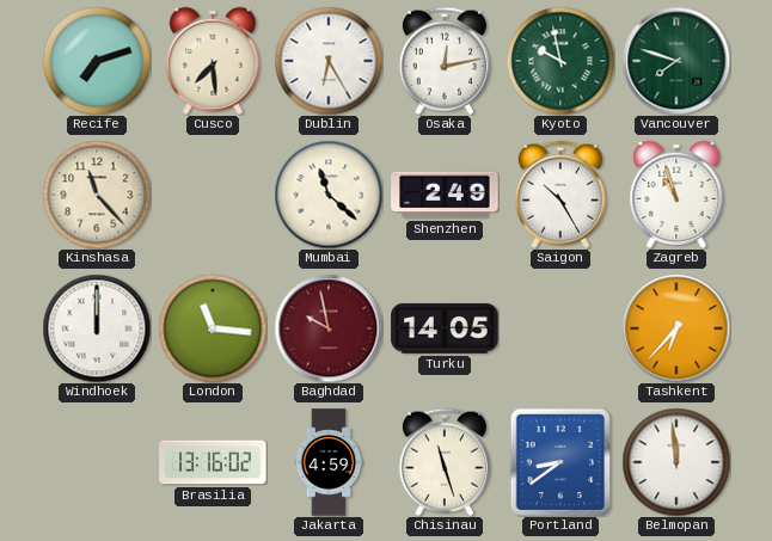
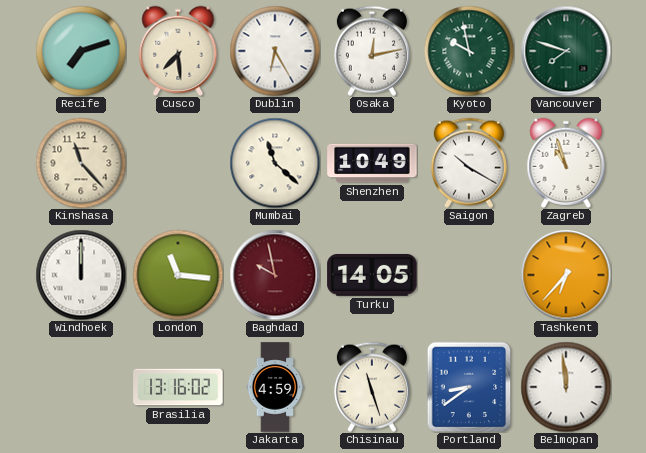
Shenzhen: 2:49 -> 10:49
Saigon: 10:25 -> 10:20
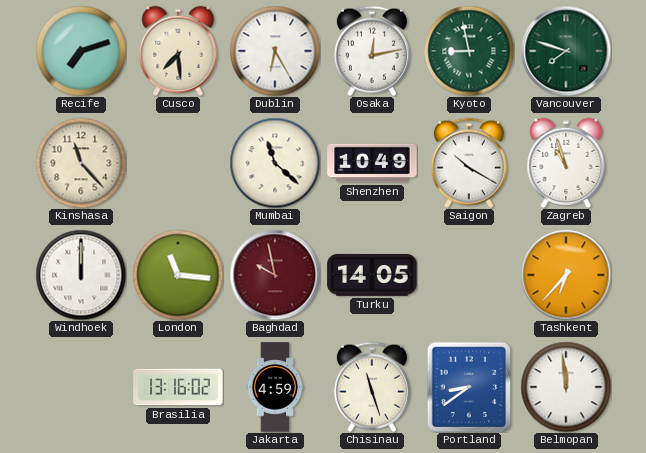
Kyoto: 9:58 -> 8:58
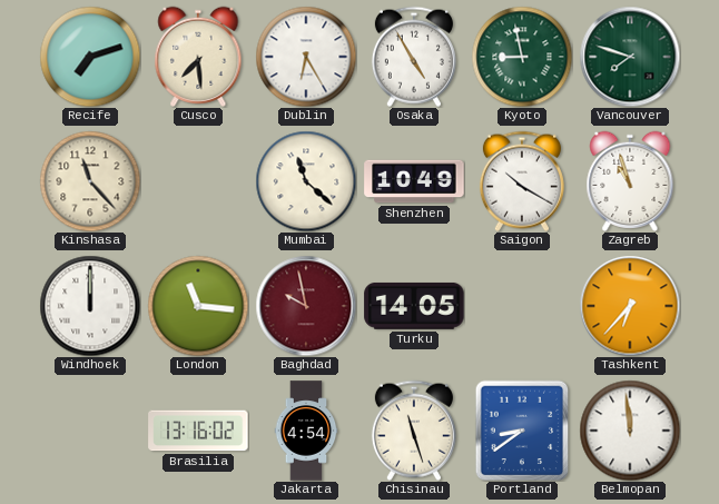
Osaka: 12:13 -> 4:55
Jakarta: 4:59 -> 4:54
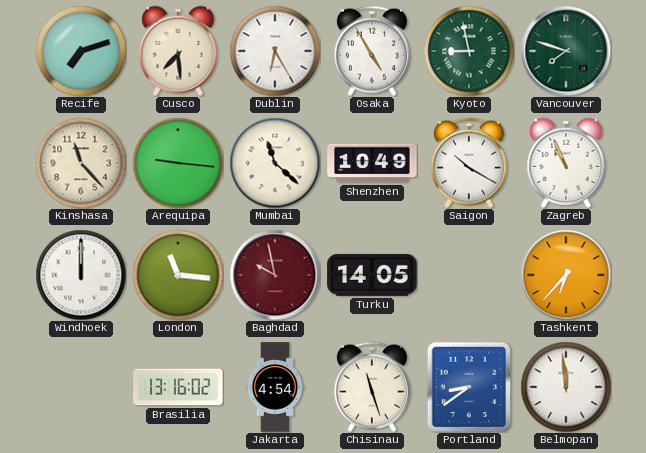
Arequipa: none -> 9:16
Zagreb: 10:57 -> 10:56
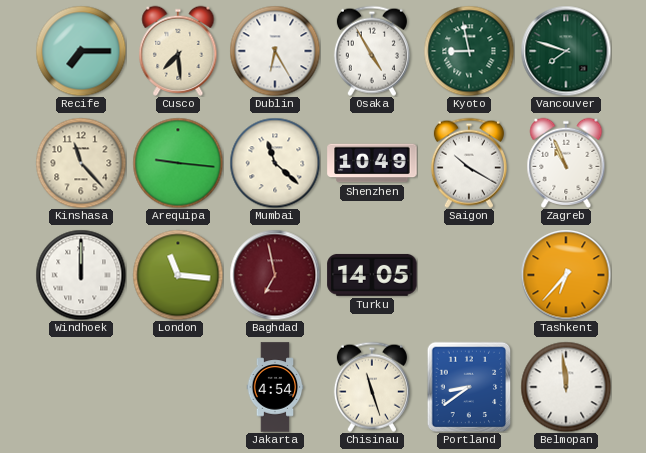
Recife: 7:12 -> 7:15
Baghdad: 9:58 -> 6:58
Brasilia: 13:16 -> none
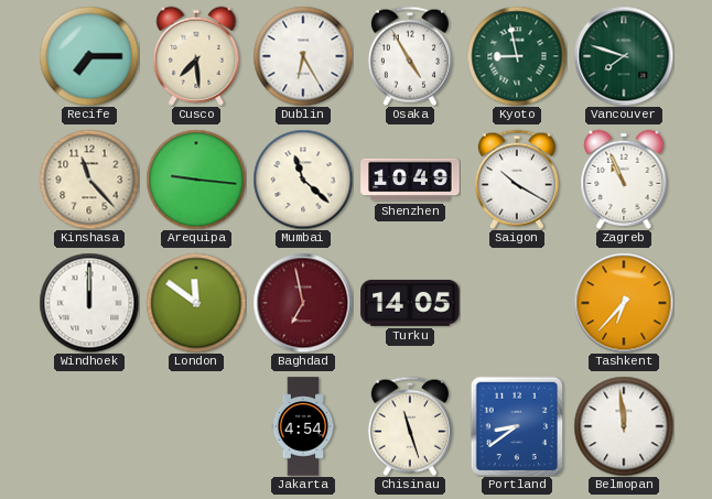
London: 11:16 -> 11:51
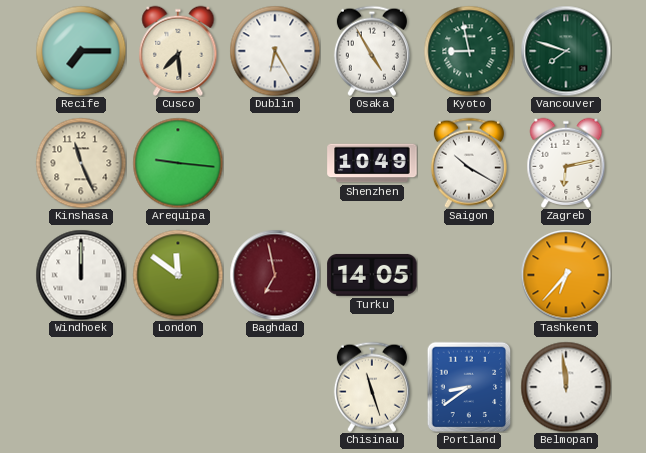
Kinshasa: 11:23 -> 11:26
Mumbai: 11:22 -> none
Zagreb: 10:56 -> 6:13
Jakarta: 4:54 -> none
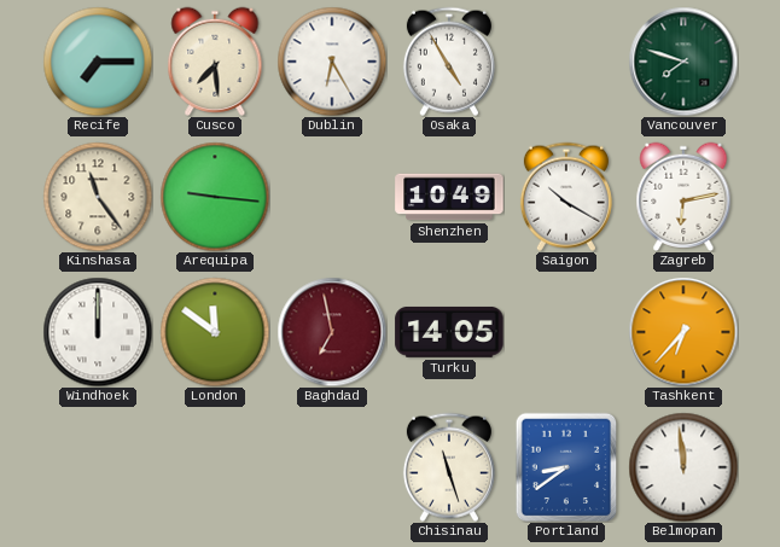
Kyoto: 8:58 -> none
Kinshasa: 11:26 -> 11:24
